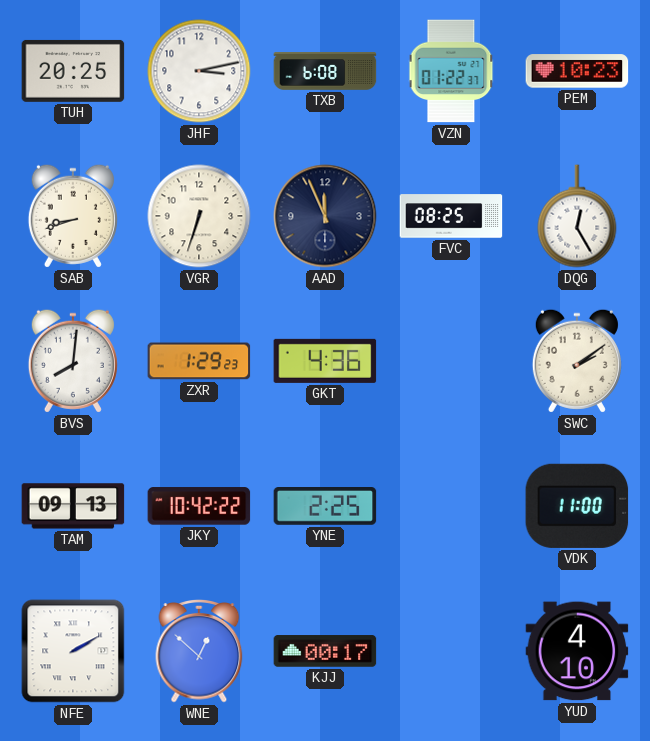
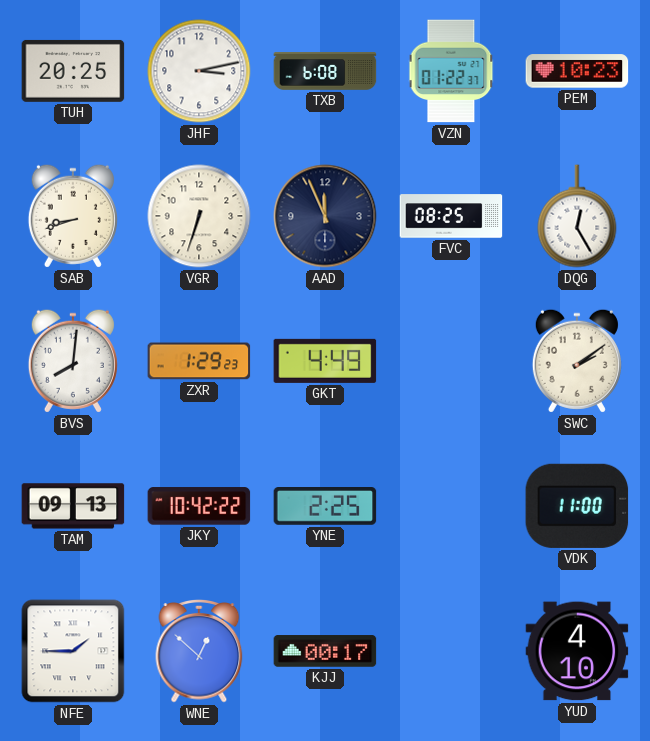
GKT: 4:36 -> 4:49
NFE: 2:10 -> 1:45
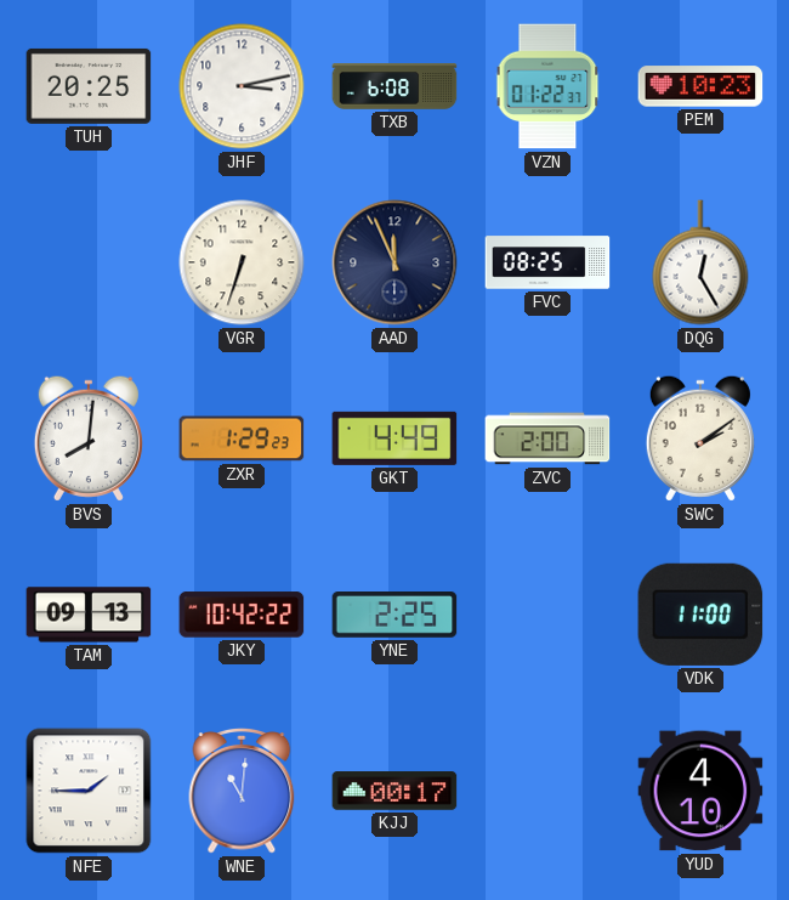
SAB: 8:42 -> none
ZVC: none -> 2:00
WNE: 12:52 -> 11:01
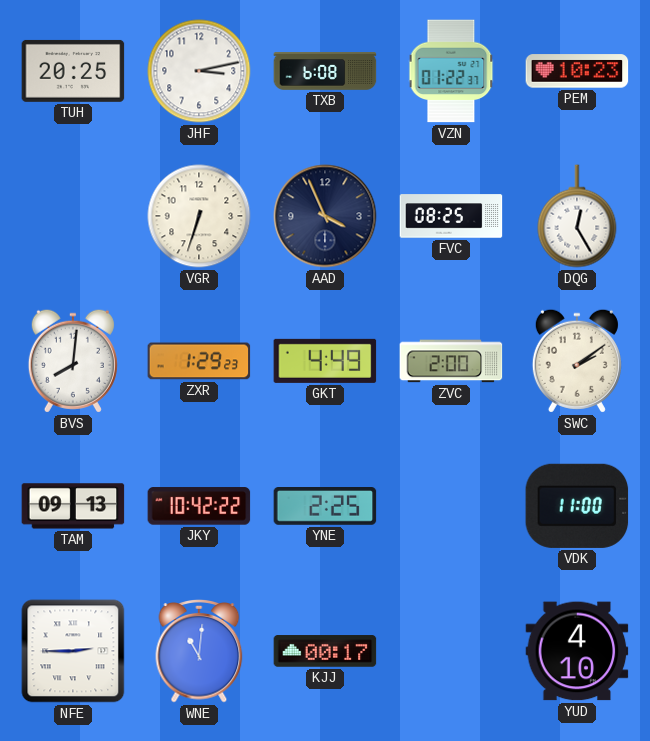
AAD: 11:56 -> 3:56
NFE: 1:45 -> 2:45
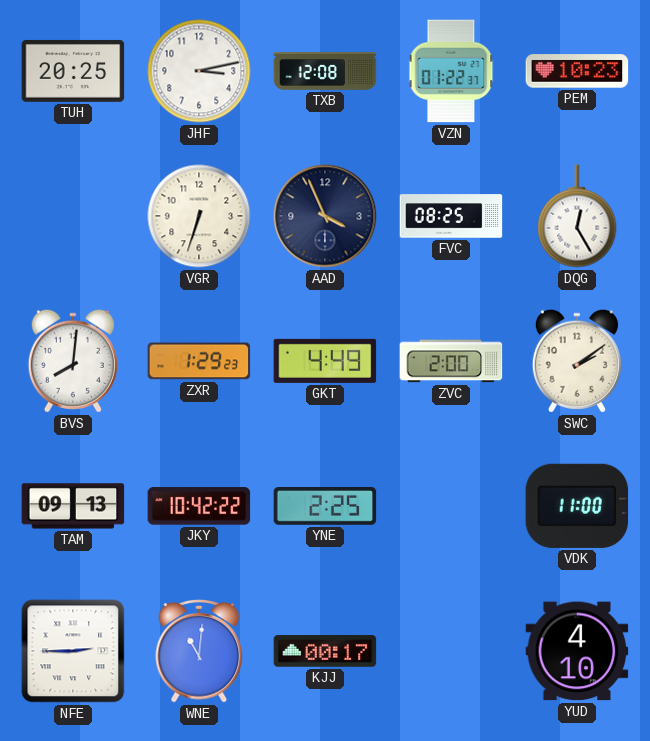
TXB: 6:08 -> 12:08
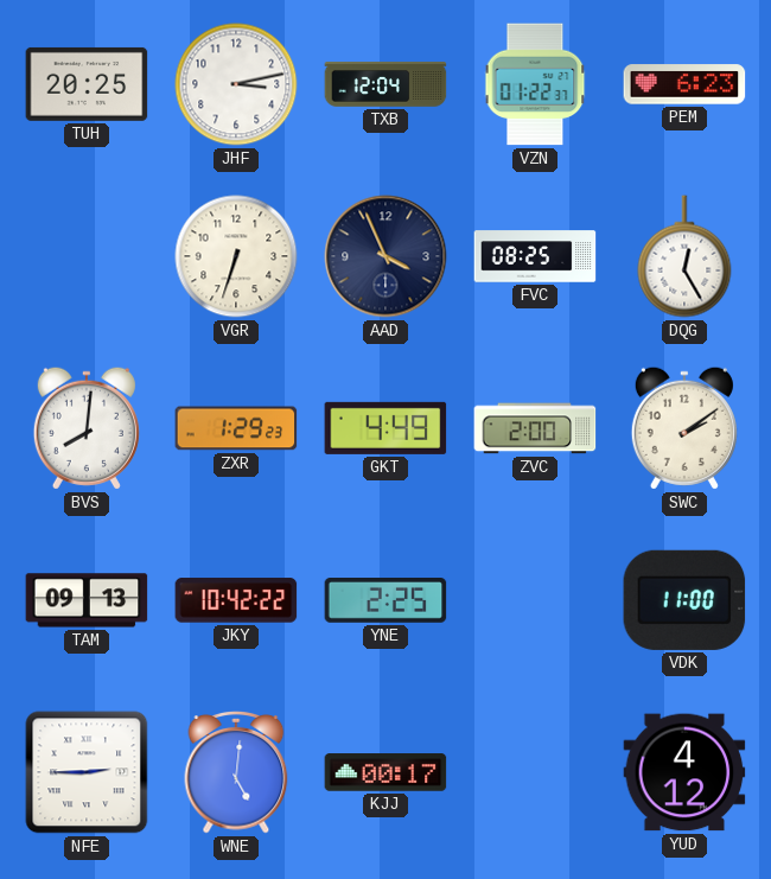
TXB: 12:08 -> 12:04
PEM: 10:23 -> 6:23
WNE: 11:01 -> 5:01
YUD: 4:10 -> 4:12
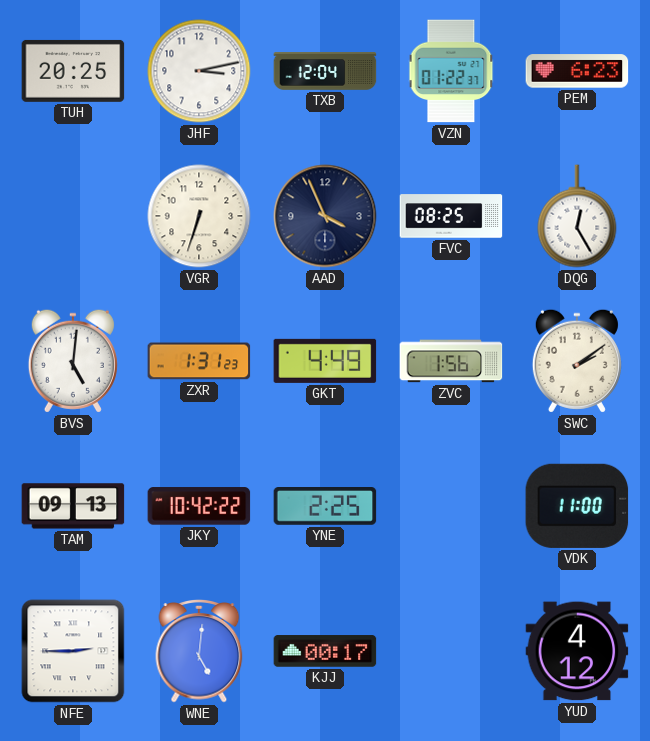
BVS: 8:01 -> 5:01
ZXR: 1:29 -> 1:31
ZVC: 2:00 -> 1:56
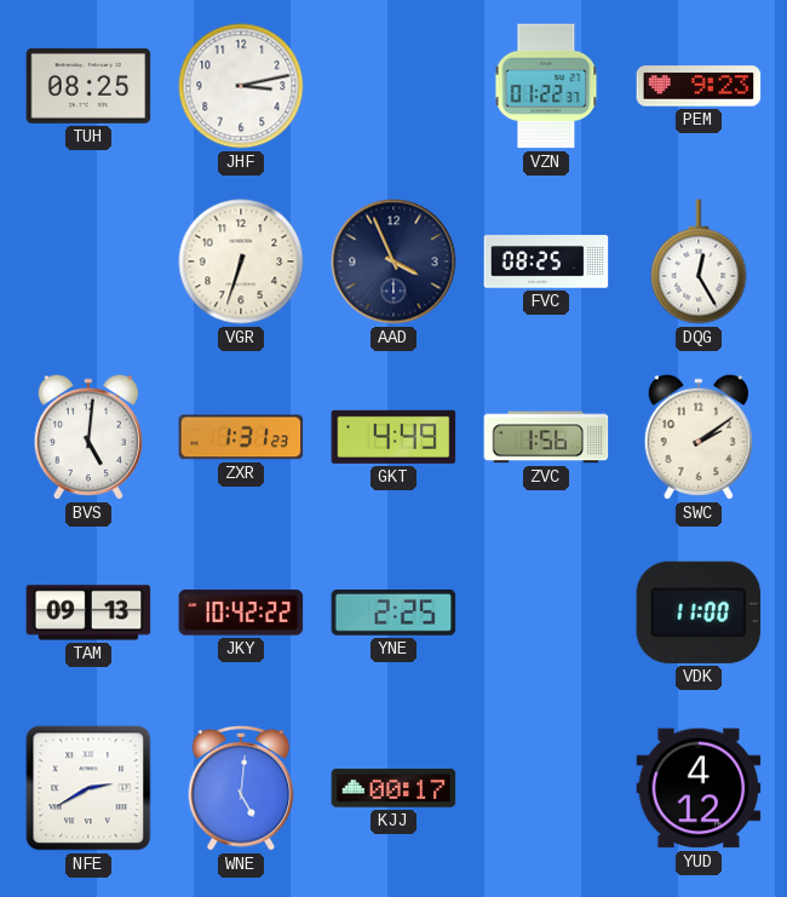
TUH: 20:25 -> 08:25
TXB: 12:04 -> none
PEM: 6:23 -> 9:23
NFE: 2:45 -> 2:40
